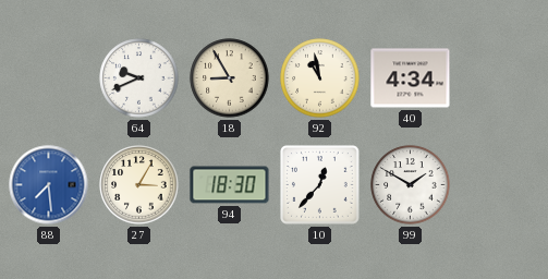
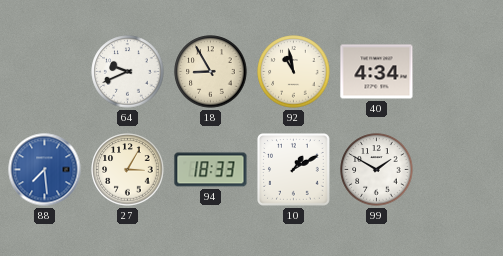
94: 18:30 -> 18:33
10: 12:37 -> 1:10
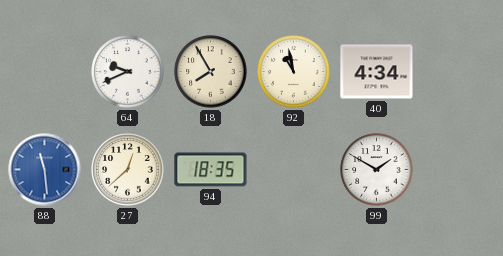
18: 8:55 -> 7:55
88: 7:29 -> 11:29
27: 3:05 -> 12:38
94: 18:33 -> 18:35
10: 1:10 -> none
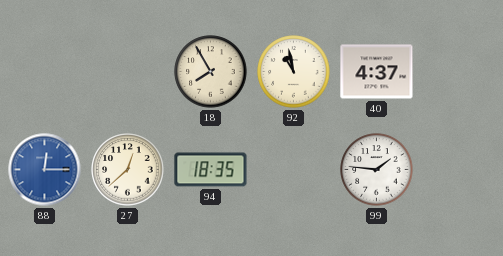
64: 9:41 -> none
40: 4:34 -> 4:37
88: 11:29 -> 12:15
99: 1:50 -> 1:46
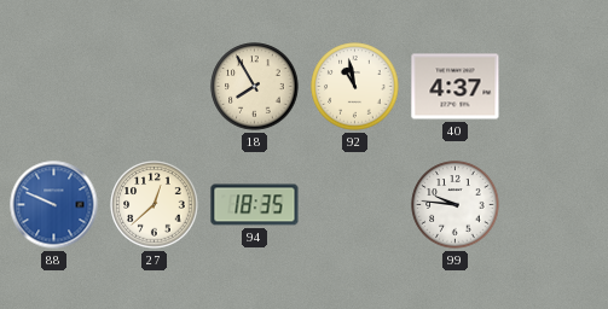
88: 12:15 -> 9:49
99: 1:46 -> 9:46
